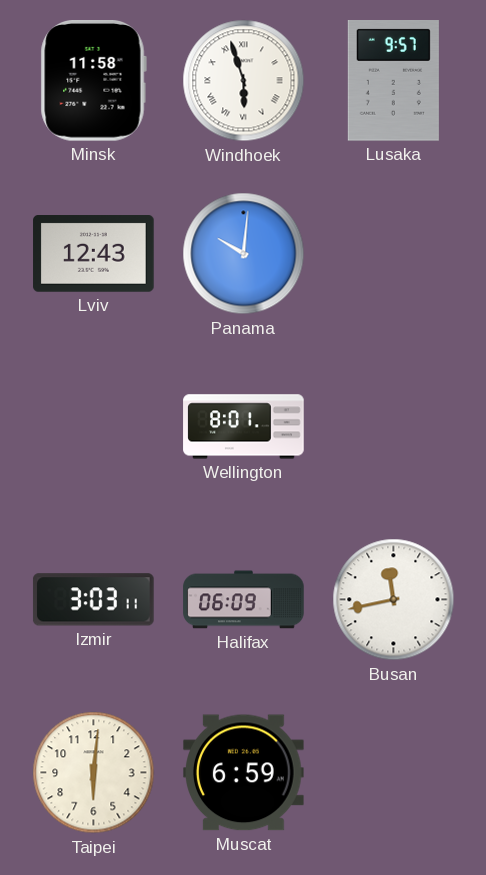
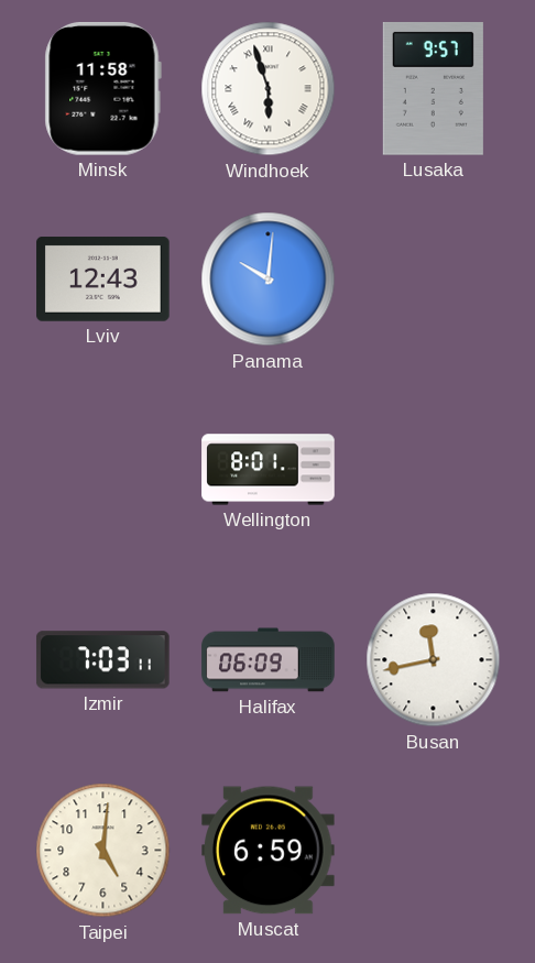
Izmir: 3:03 -> 7:03
Taipei: 6:01 -> 5:01
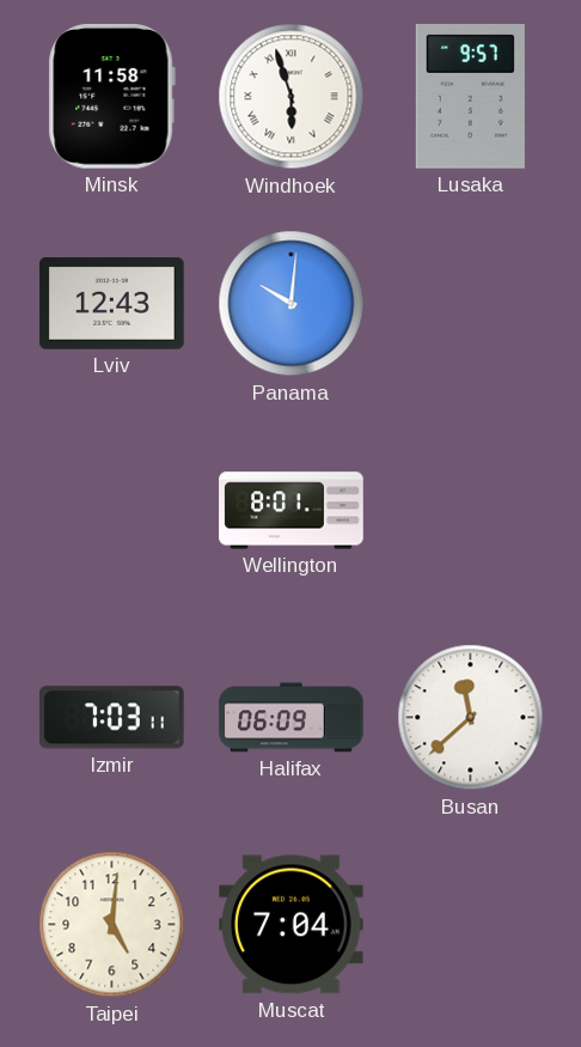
Busan: 11:43 -> 11:38
Muscat: 6:59 -> 7:04
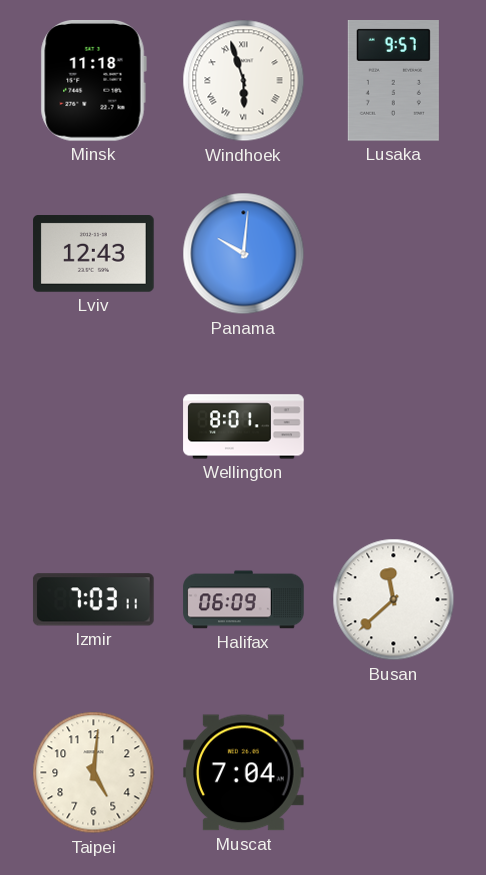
Minsk: 11:58 -> 11:18
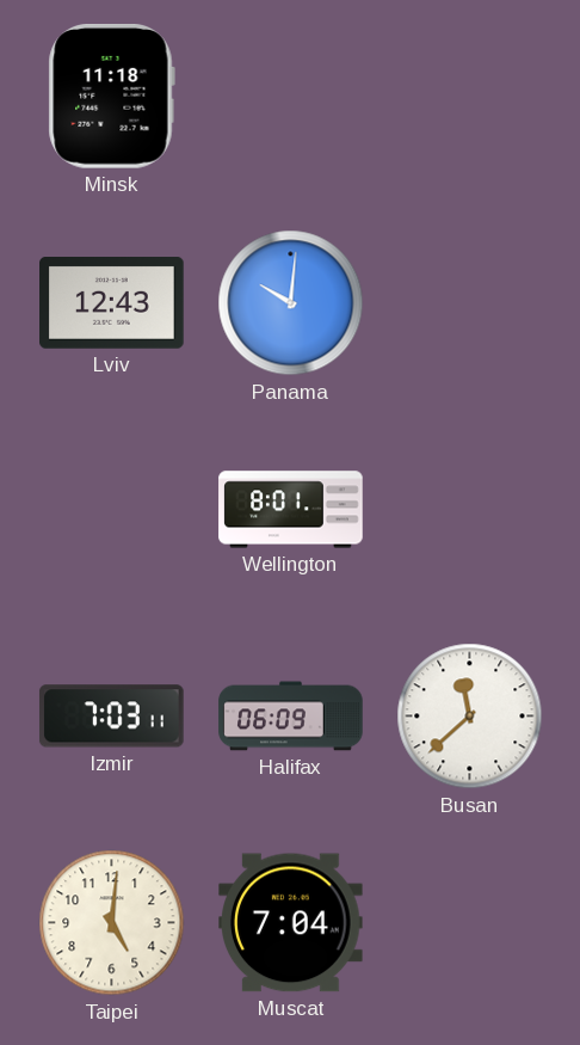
Windhoek: 5:57 -> none
Lusaka: 9:57 -> none
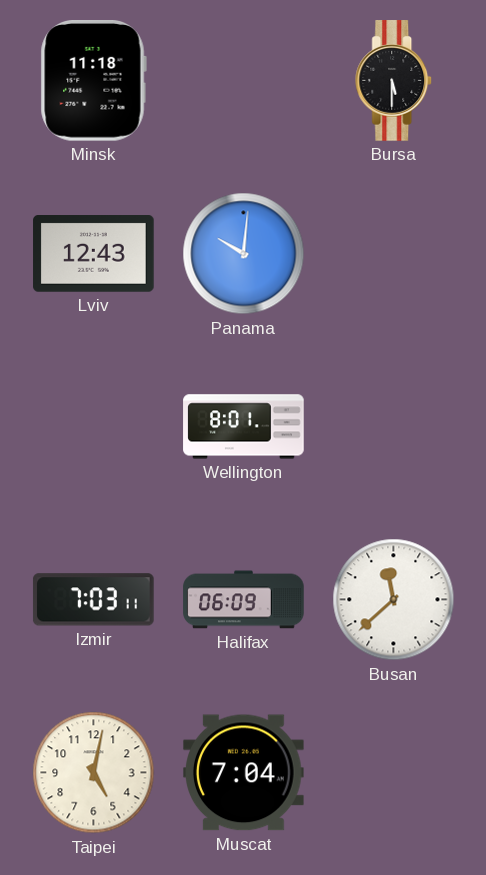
Bursa: none -> 5:30
Taipei: 5:01 -> 5:02
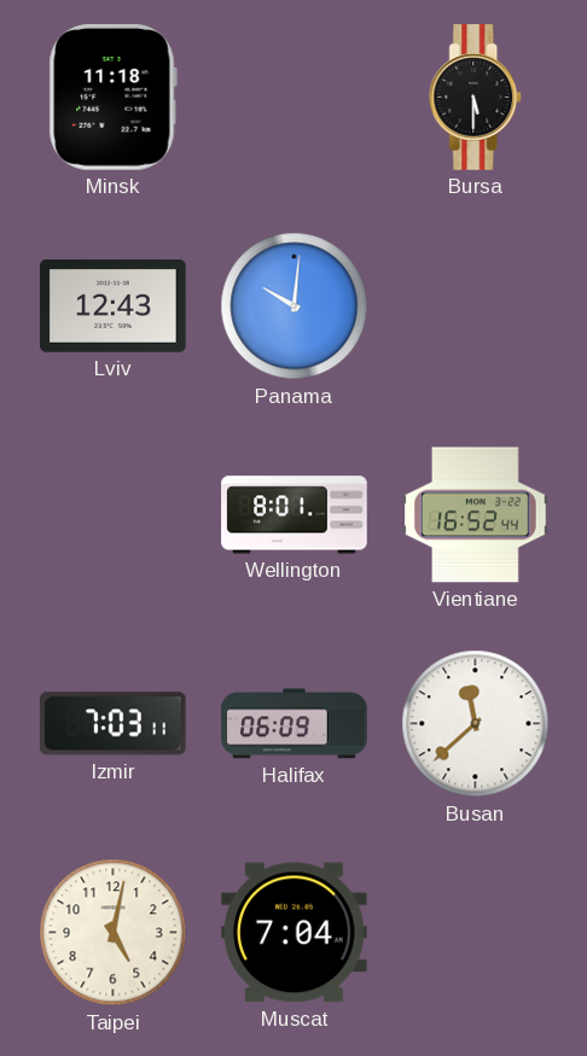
Vientiane: none -> 16:52
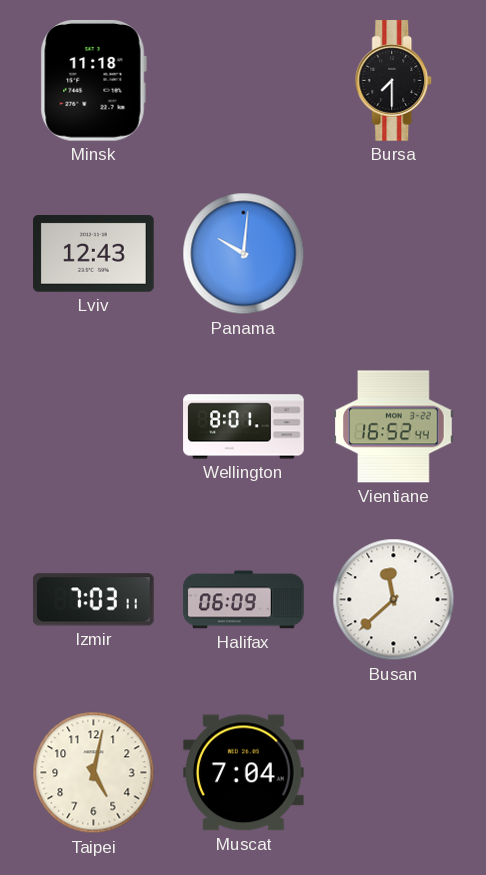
Bursa: 5:30 -> 7:30
